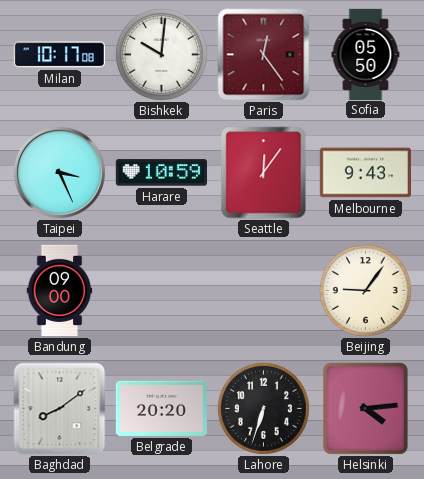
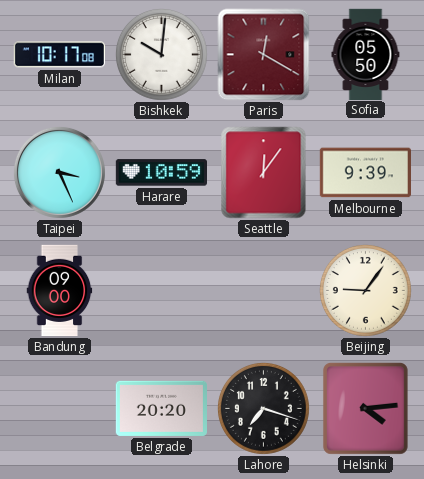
Paris: 12:24 -> 12:20
Melbourne: 9:43 -> 9:39
Baghdad: 8:09 -> none
Lahore: 6:33 -> 7:18
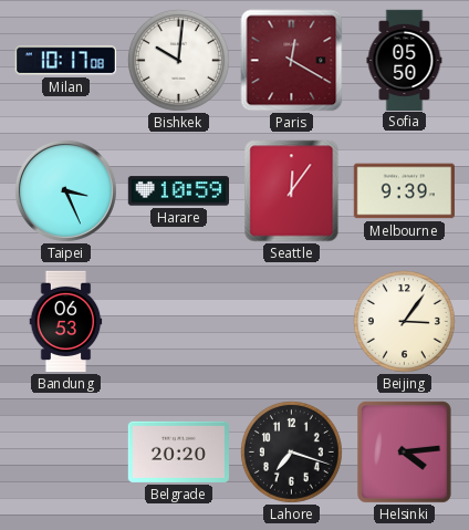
Bandung: 09:00 -> 06:53
Beijing: 9:06 -> 3:06
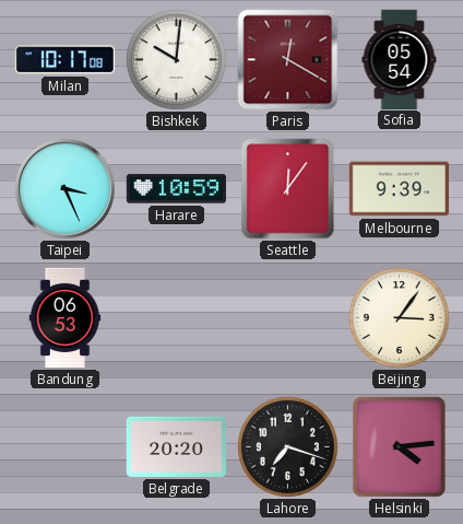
Sofia: 05:50 -> 05:54
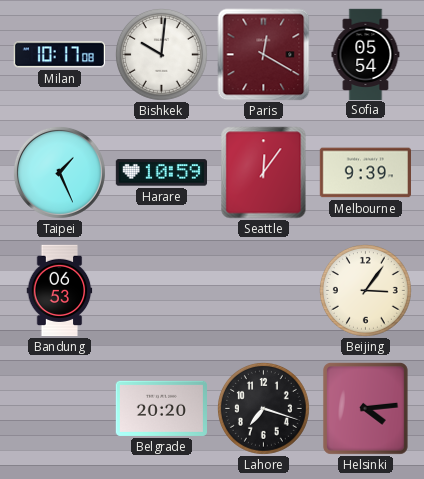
Taipei: 3:26 -> 1:26
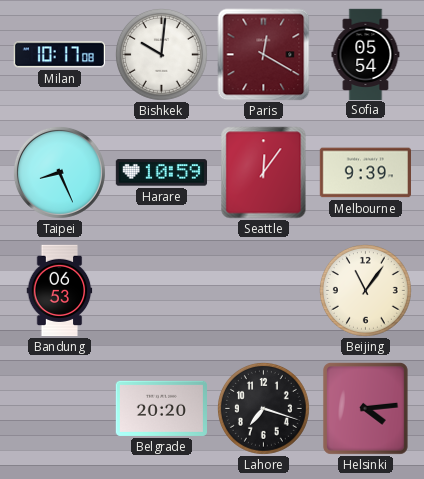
Taipei: 1:26 -> 8:26
Beijing: 3:06 -> 11:06
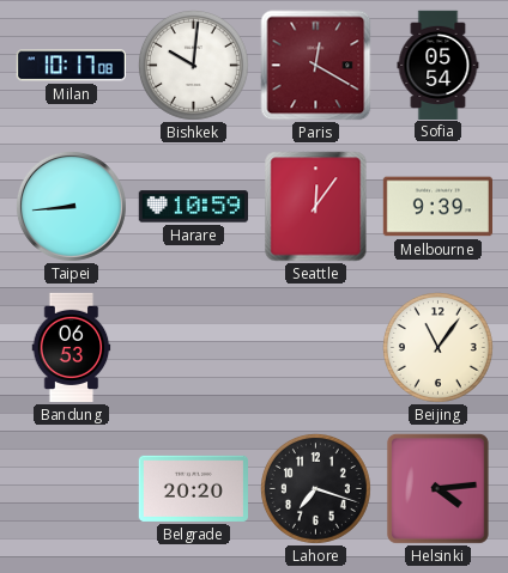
Taipei: 8:26 -> 8:44
